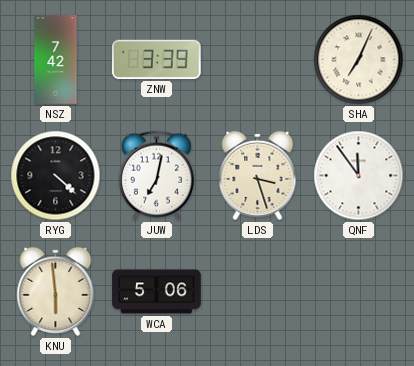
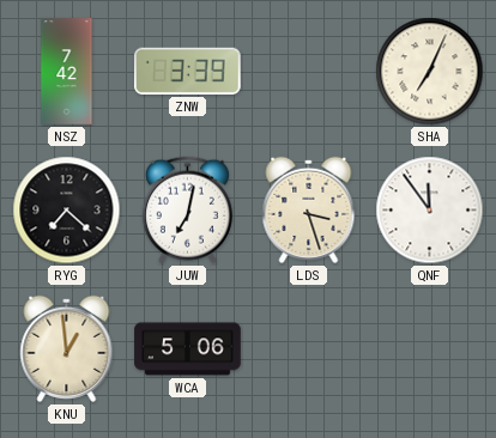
RYG: 4:22 -> 7:22
KNU: 5:59 -> 12:59
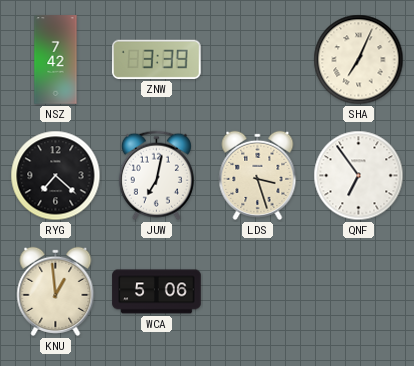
QNF: 11:54 -> 6:54
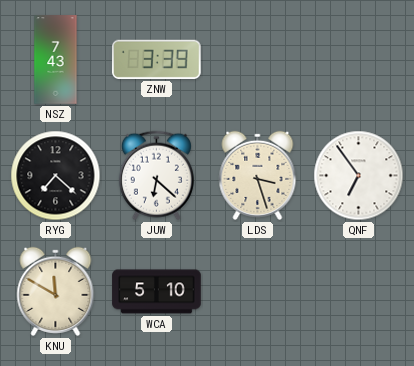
NSZ: 7:42 -> 7:43
SHA: 7:04 -> none
JUW: 7:02 -> 6:22
KNU: 12:59 -> 11:50
WCA: 5:06 -> 5:10
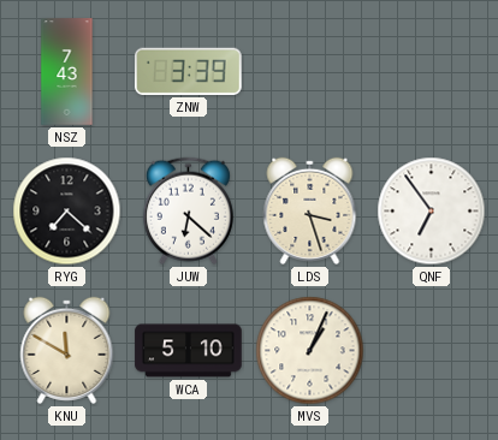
MVS: none -> 1:04
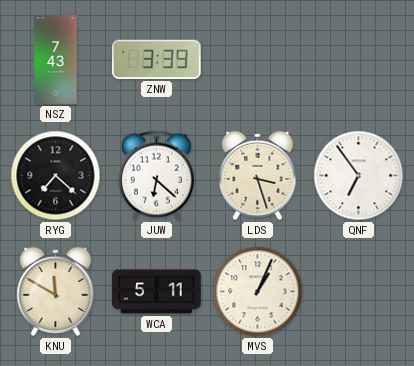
WCA: 5:10 -> 5:11
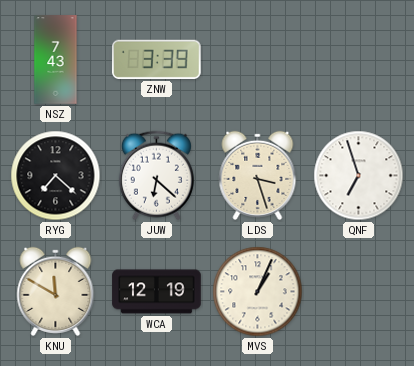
QNF: 6:54 -> 6:57
WCA: 5:11 -> 12:19
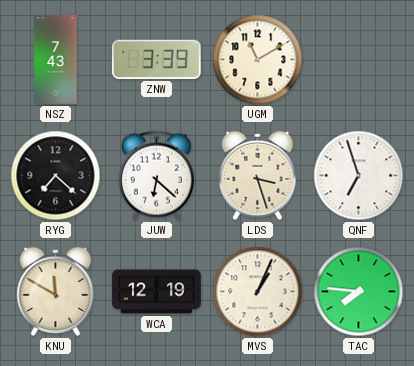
UGM: none -> 11:10
TAC: none -> 7:46
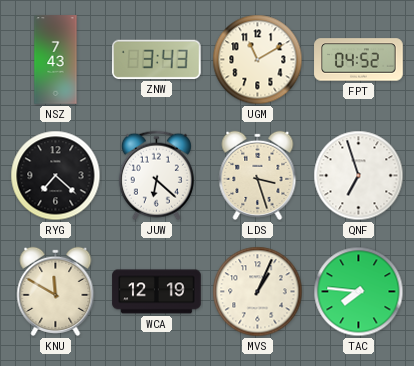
ZNW: 3:39 -> 3:43
FPT: none -> 04:52
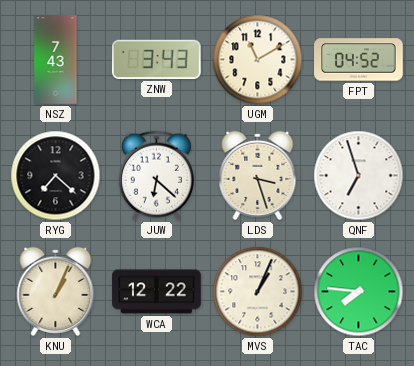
KNU: 11:50 -> 1:04
WCA: 12:19 -> 12:22
